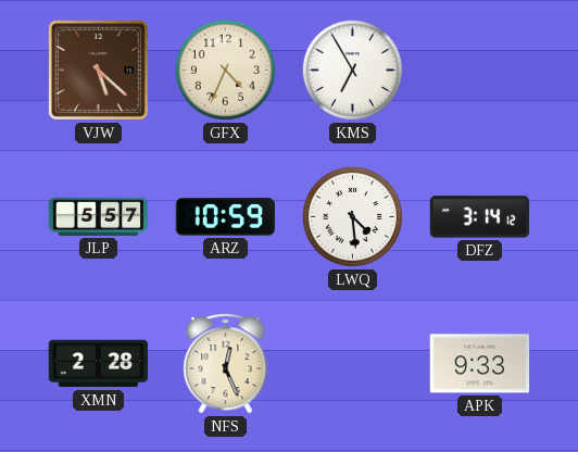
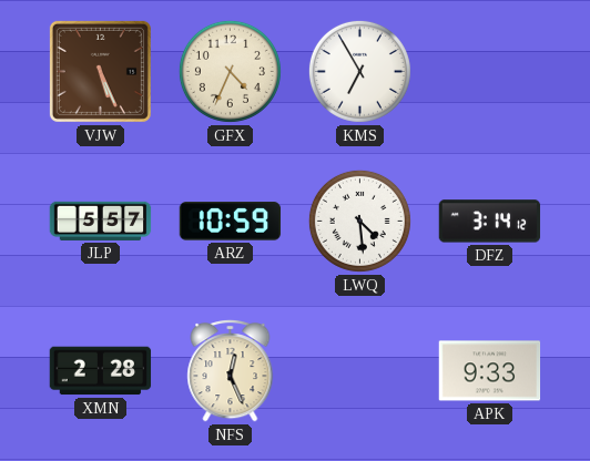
VJW: 5:22 -> 5:26
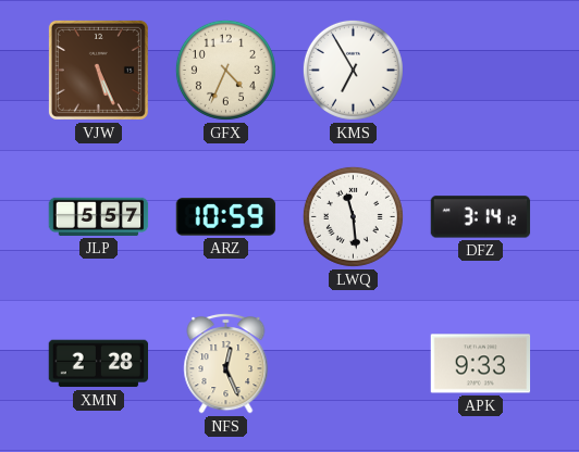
LWQ: 4:29 -> 11:29
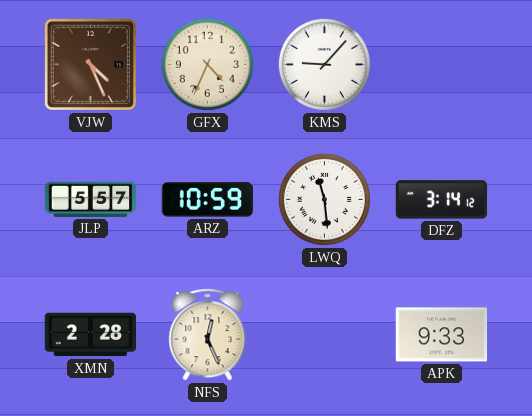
VJW: 5:26 -> 4:26
KMS: 6:55 -> 9:07
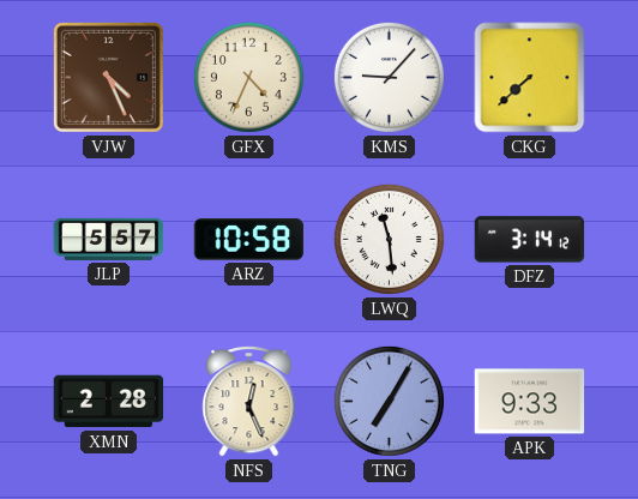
CKG: none -> 7:38
ARZ: 10:59 -> 10:58
TNG: none -> 7:05
